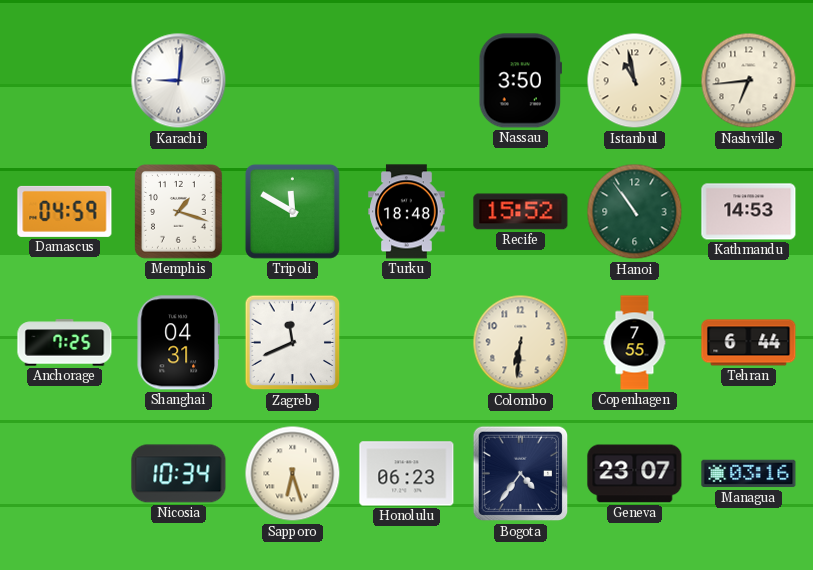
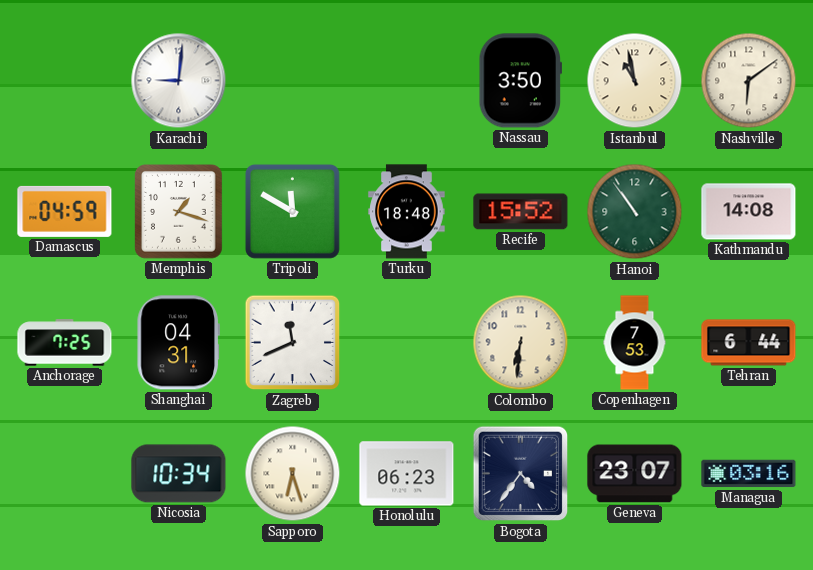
Nashville: 6:44 -> 6:09
Kathmandu: 14:53 -> 14:08
Copenhagen: 7:55 -> 7:53
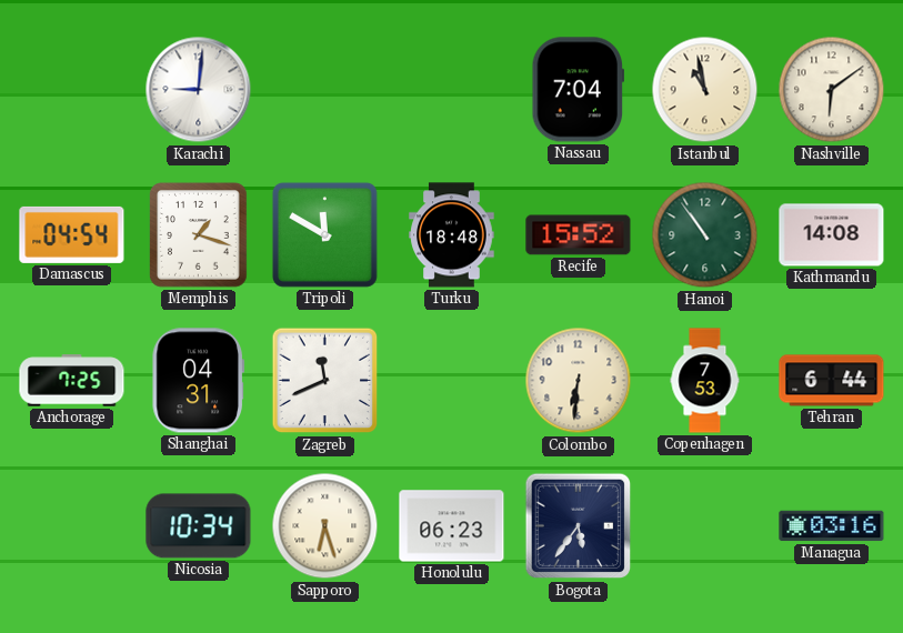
Nassau: 3:50 -> 7:04
Damascus: 04:59 -> 04:54
Bogota: 4:36 -> 5:36
Geneva: 23:07 -> none
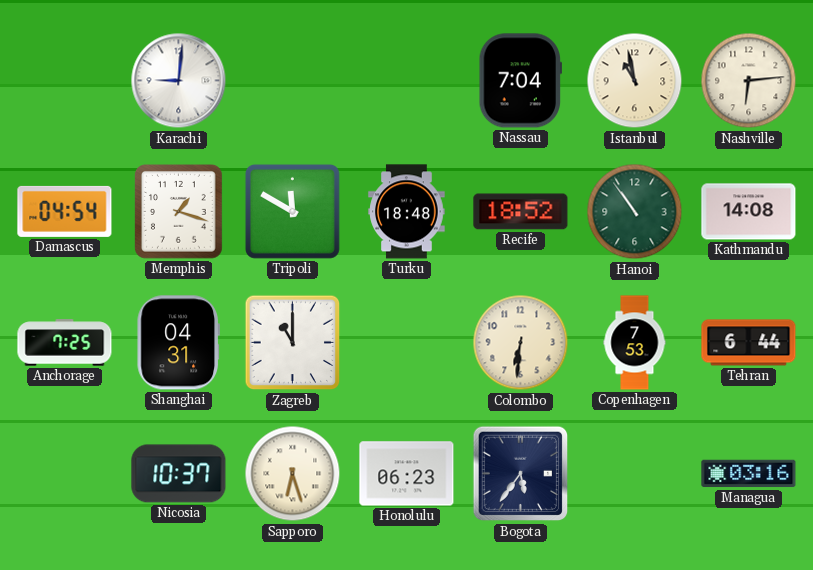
Nashville: 6:09 -> 6:14
Recife: 15:52 -> 18:52
Zagreb: 11:41 -> 11:00
Nicosia: 10:34 -> 10:37
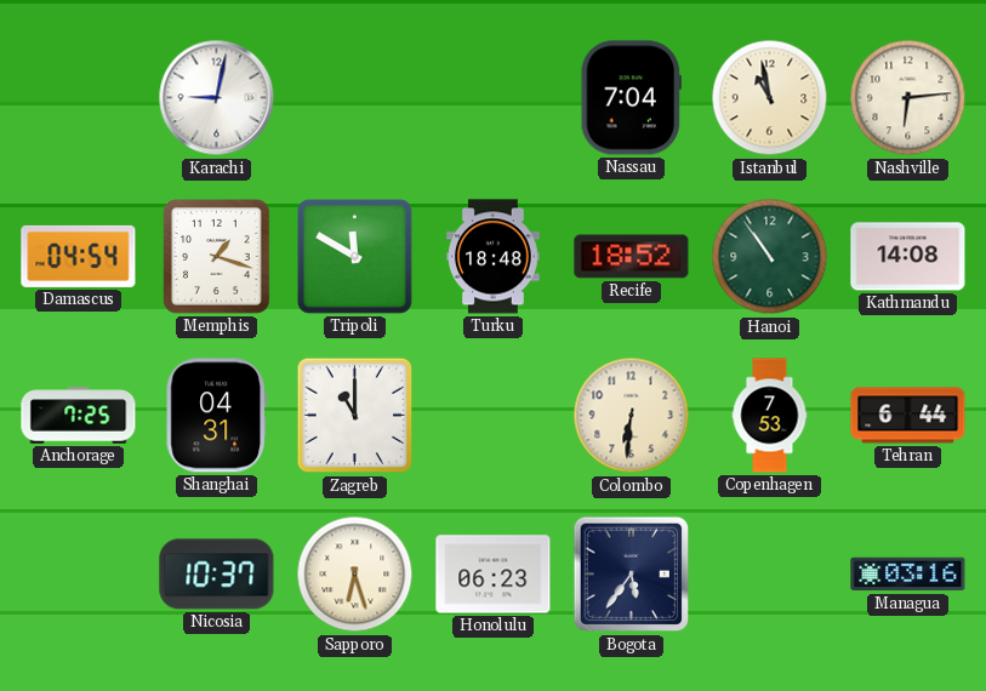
Karachi: 9:01 -> 9:02
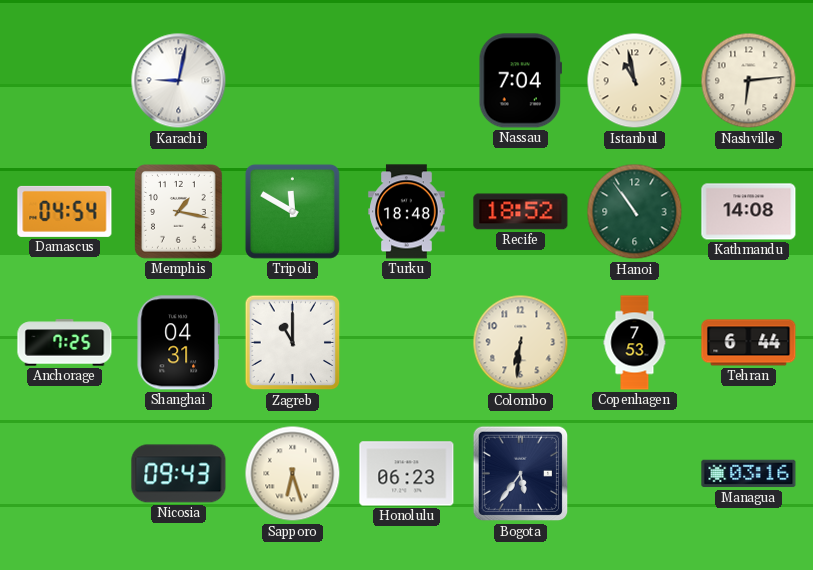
Memphis: 1:18 -> 1:17
Nicosia: 10:37 -> 09:43
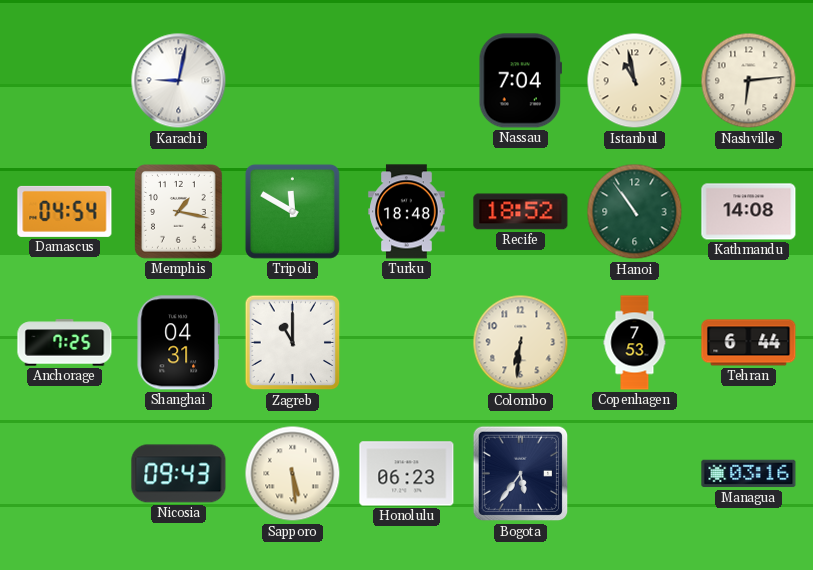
Sapporo: 6:27 -> 5:29
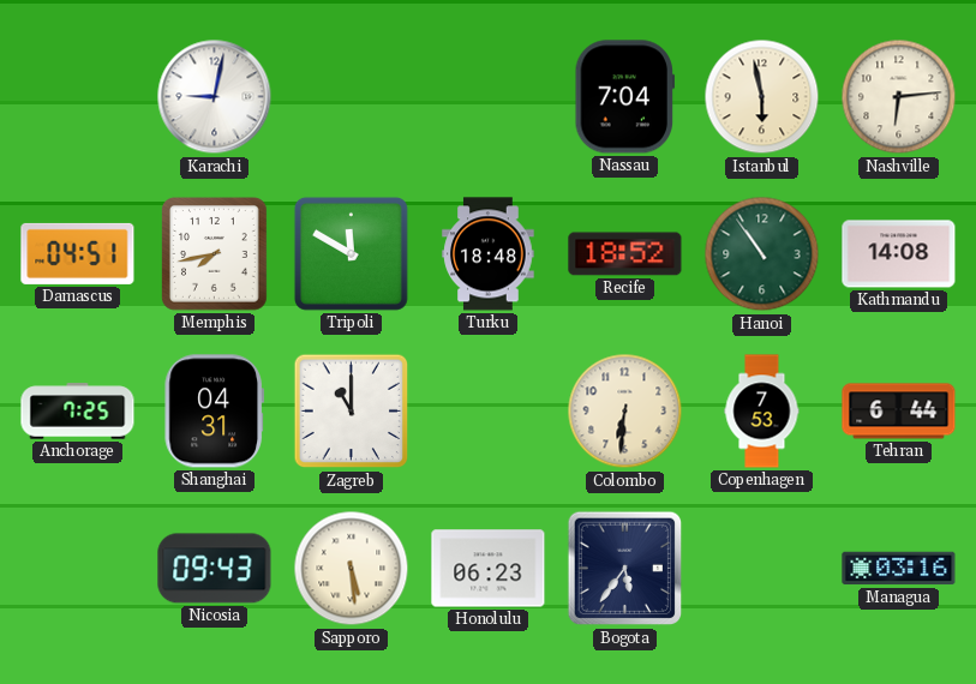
Istanbul: 10:58 -> 5:58
Damascus: 04:54 -> 04:51
Memphis: 1:17 -> 7:43
